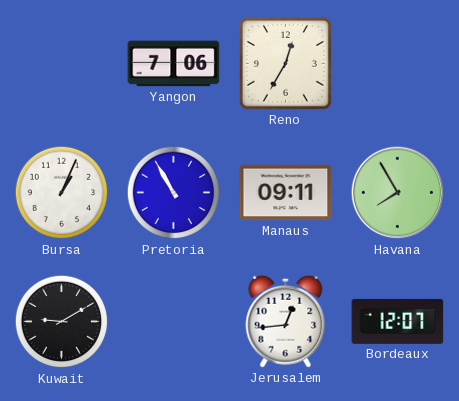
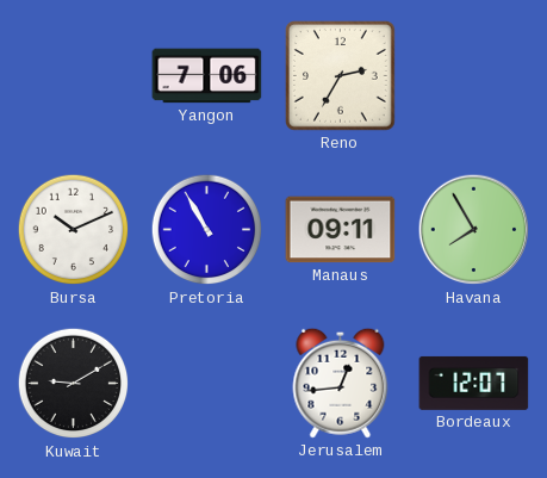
Reno: 12:35 -> 2:35
Bursa: 1:04 -> 10:11
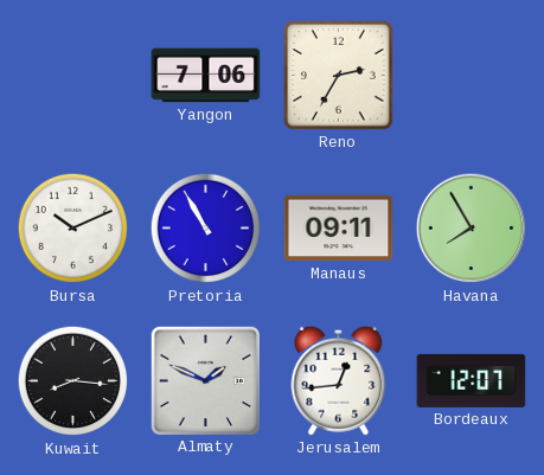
Kuwait: 9:10 -> 8:16
Almaty: none -> 1:49
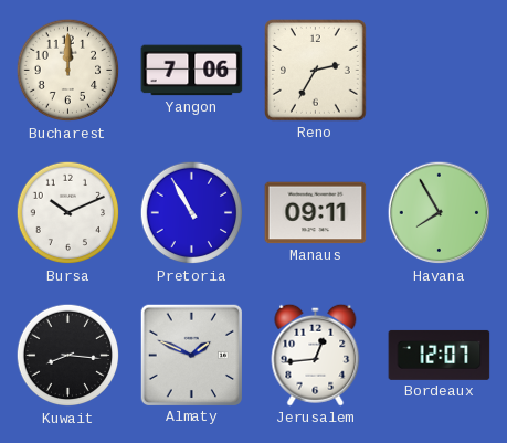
Bucharest: none -> 12:00
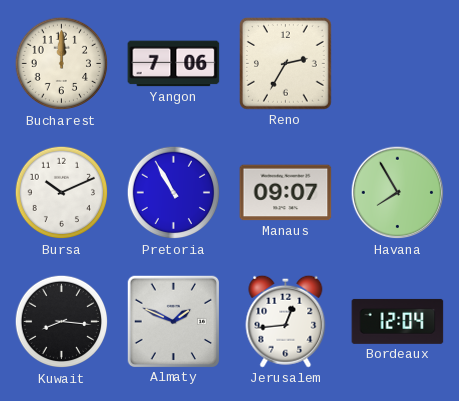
Manaus: 09:11 -> 09:07
Bordeaux: 12:07 -> 12:04
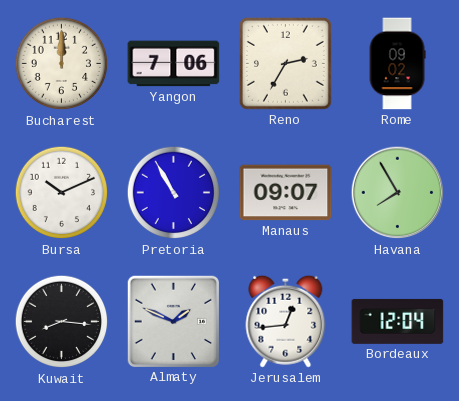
Rome: none -> 09:02
